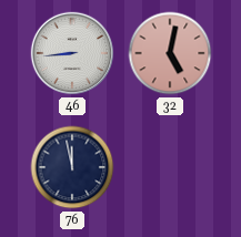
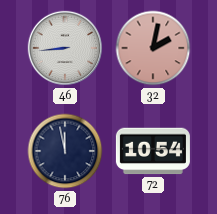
32: 5:02 -> 2:02
72: none -> 10:54
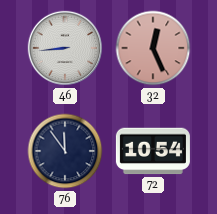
32: 2:02 -> 12:26
76: 11:58 -> 11:54
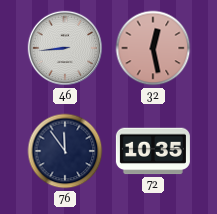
32: 12:26 -> 12:28
72: 10:54 -> 10:35
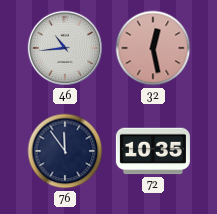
46: 8:44 -> 10:44
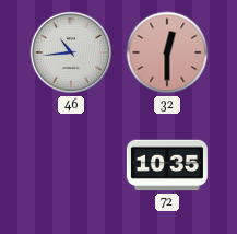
32: 12:28 -> 12:30
76: 11:54 -> none
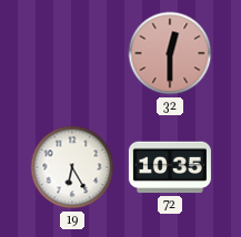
46: 10:44 -> none
19: none -> 6:25
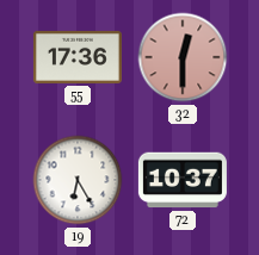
55: none -> 17:36
72: 10:35 -> 10:37
